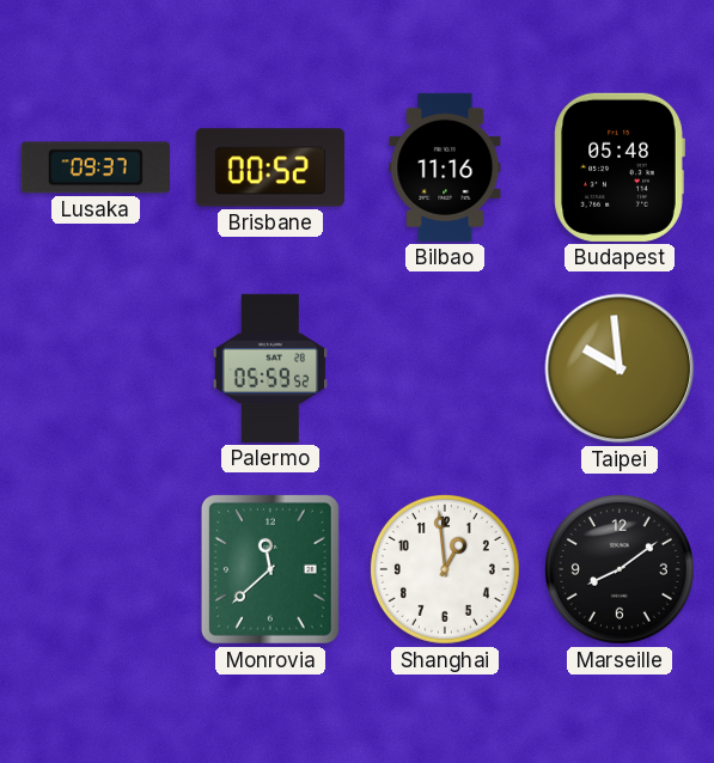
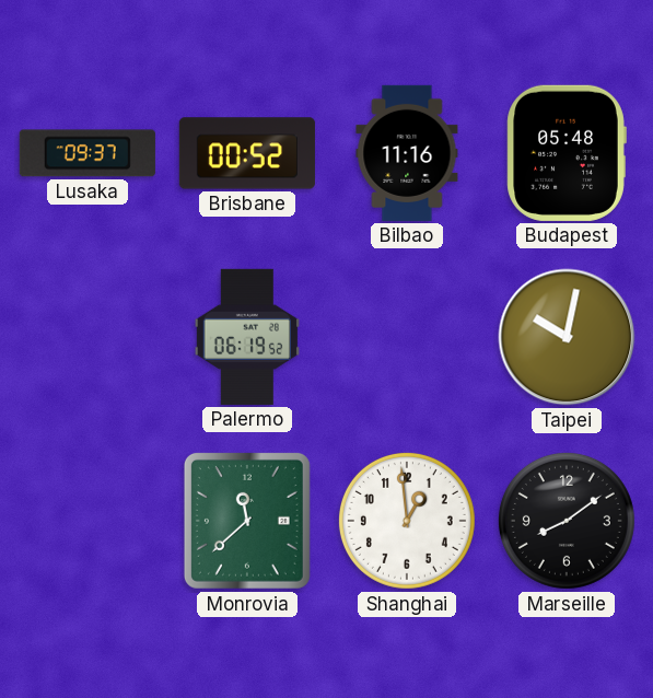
Palermo: 05:59 -> 06:19
Taipei: 9:59 -> 10:02
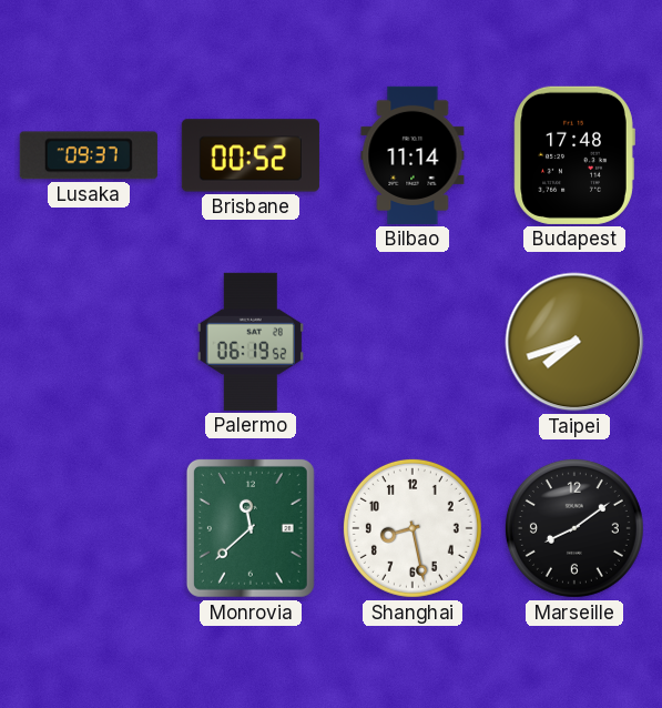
Bilbao: 11:16 -> 11:14
Budapest: 05:48 -> 17:48
Taipei: 10:02 -> 7:42
Shanghai: 12:59 -> 8:28
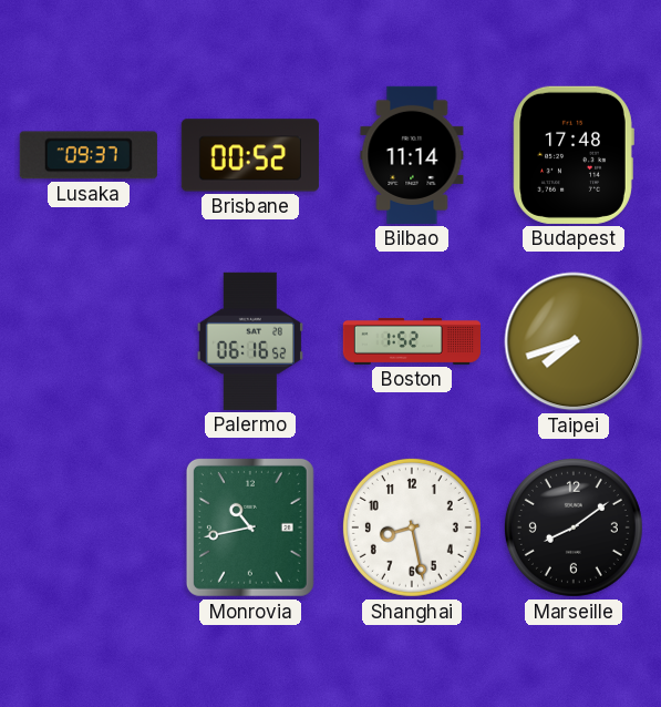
Palermo: 06:19 -> 06:16
Boston: none -> 1:52
Monrovia: 11:38 -> 10:43
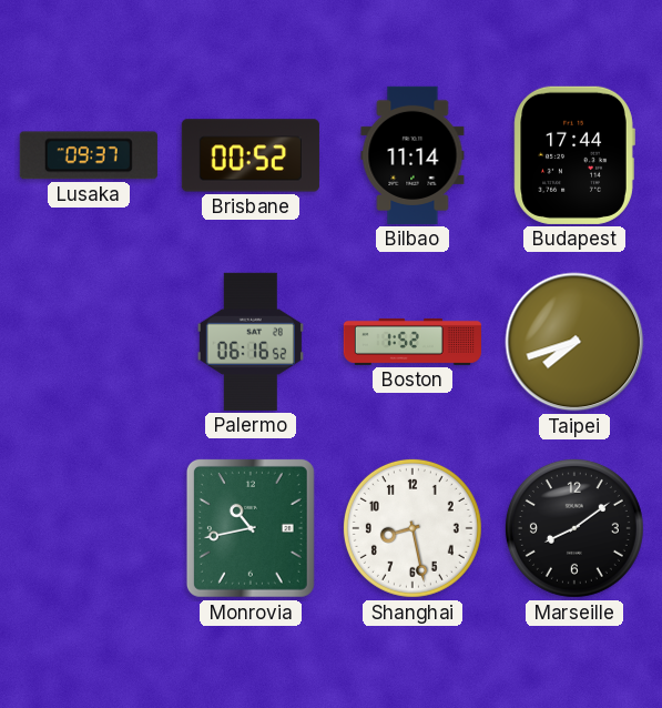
Budapest: 17:48 -> 17:44
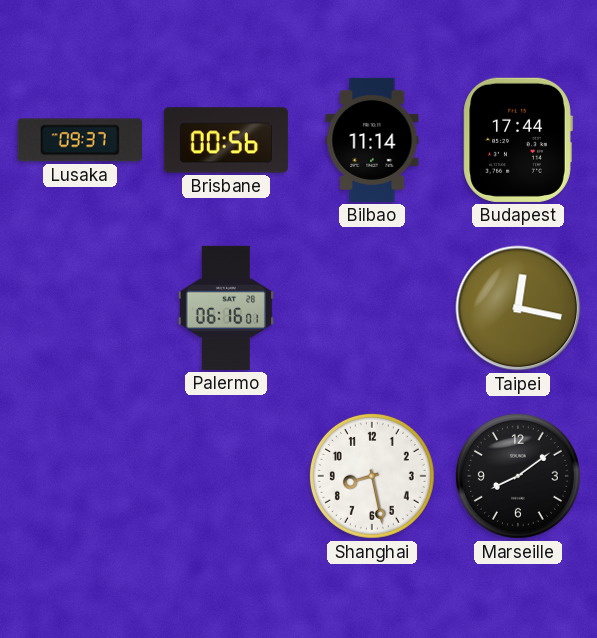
Brisbane: 00:52 -> 00:56
Palermo: 06:16:52 -> 06:16:01
Boston: 1:52 -> none
Taipei: 7:42 -> 12:17
Monrovia: 10:43 -> none
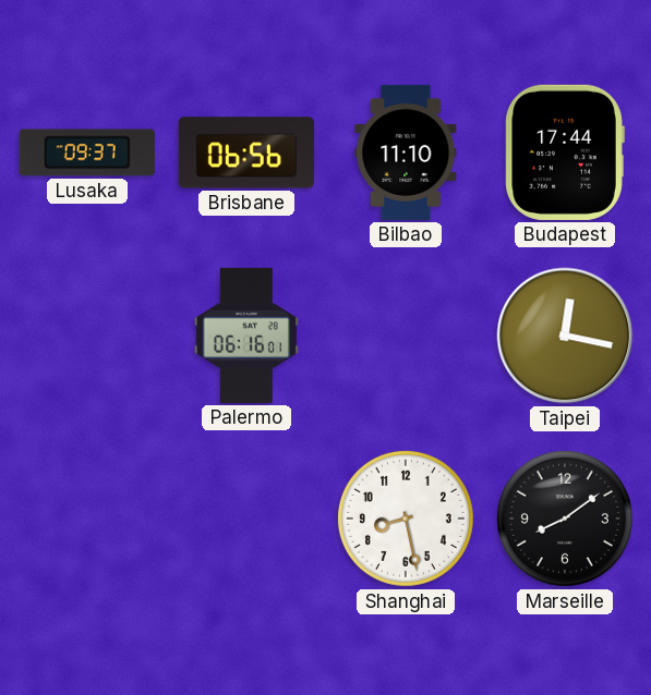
Brisbane: 00:56 -> 06:56
Bilbao: 11:14 -> 11:10
